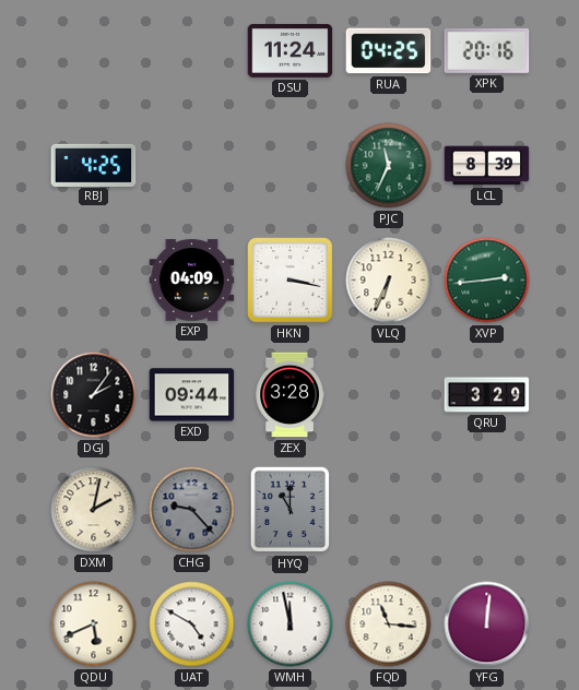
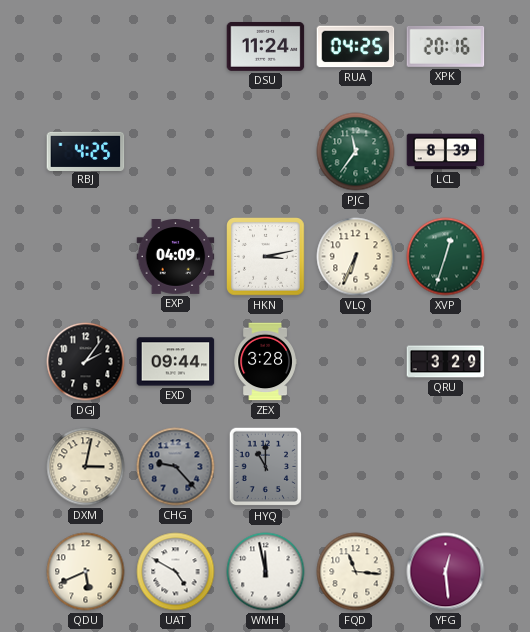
PJC: 11:34 -> 11:36
HKN: 3:17 -> 3:13
XVP: 2:44 -> 12:33
DXM: 2:02 -> 3:02
YFG: 12:01 -> 12:29
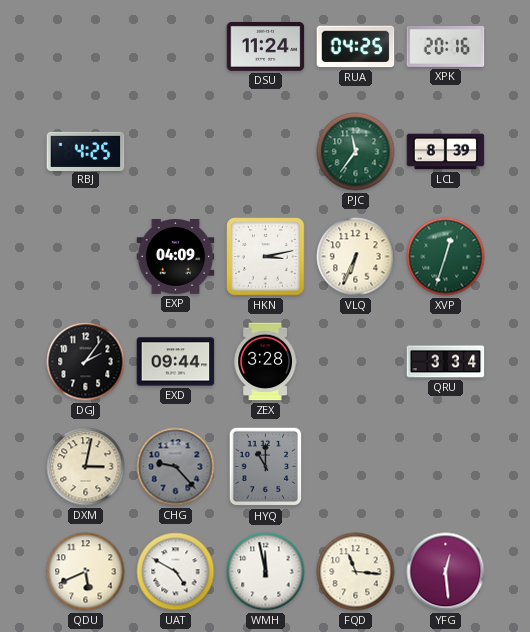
QRU: 3:29 -> 3:34
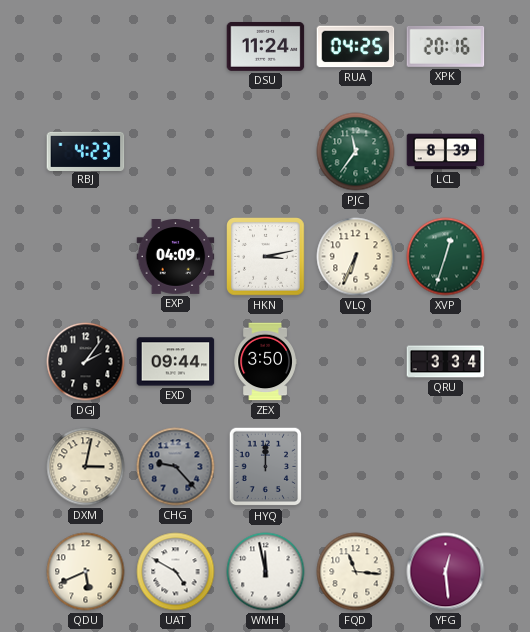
RBJ: 4:25 -> 4:23
ZEX: 3:28 -> 3:50
HYQ: 11:00 -> 12:00
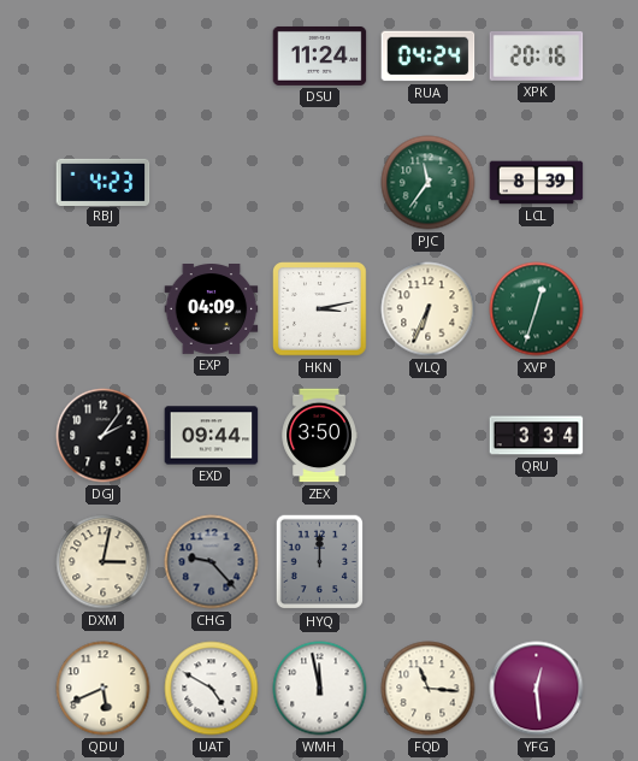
RUA: 04:25 -> 04:24
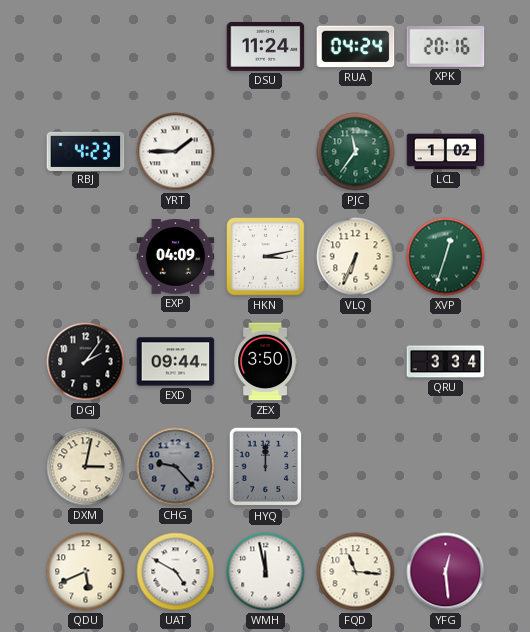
YRT: none -> 1:45
LCL: 8:39 -> 1:02
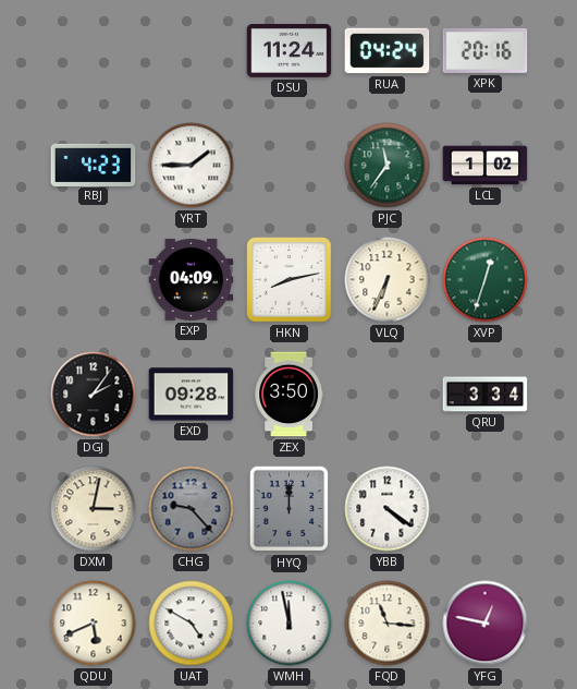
HKN: 3:13 -> 8:13
EXD: 09:44 -> 09:28
YBB: none -> 4:21
YFG: 12:29 -> 12:47
